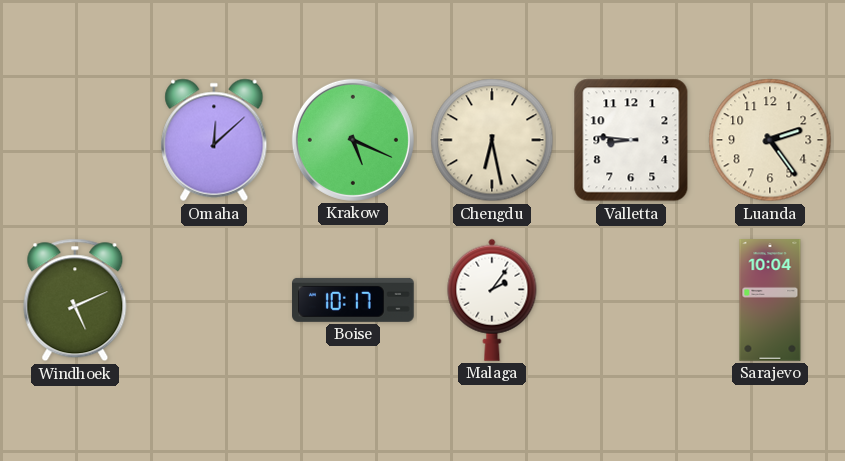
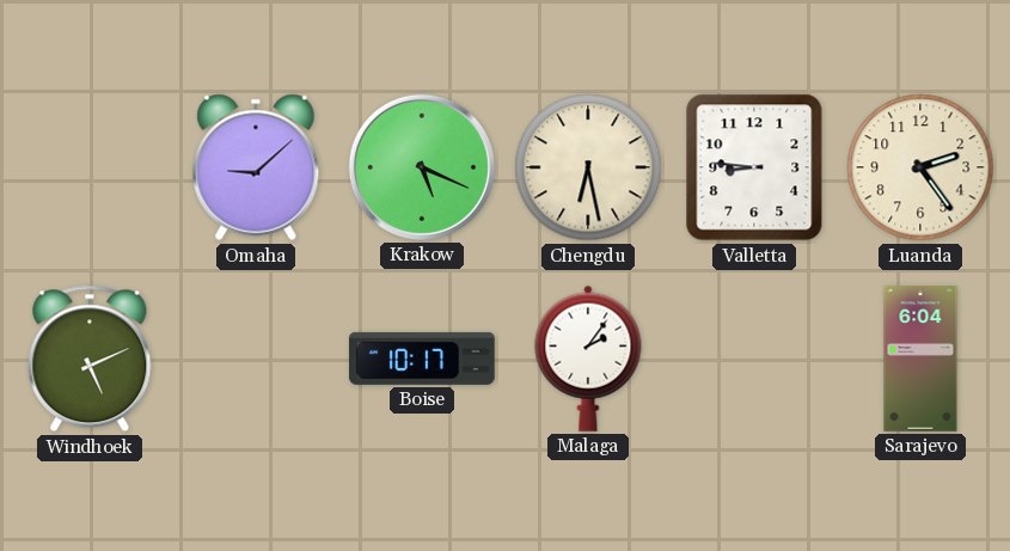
Omaha: 12:08 -> 9:08
Sarajevo: 10:04 -> 6:04
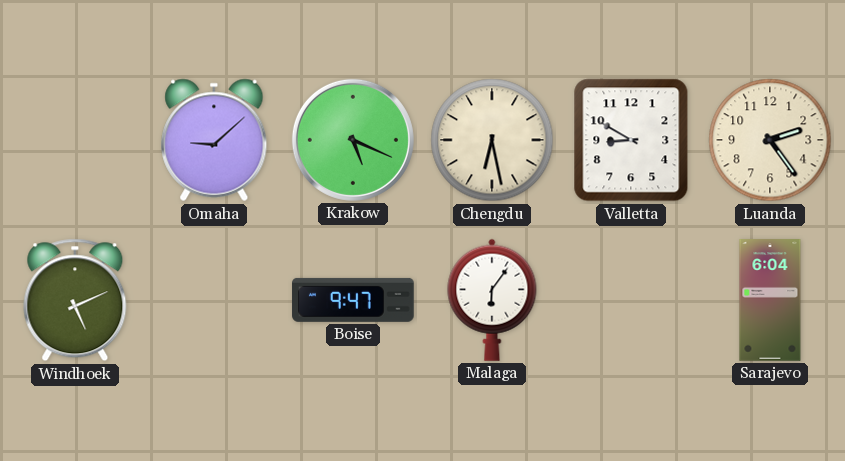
Valletta: 8:46 -> 8:50
Boise: 10:17 -> 9:47
Malaga: 2:06 -> 6:06
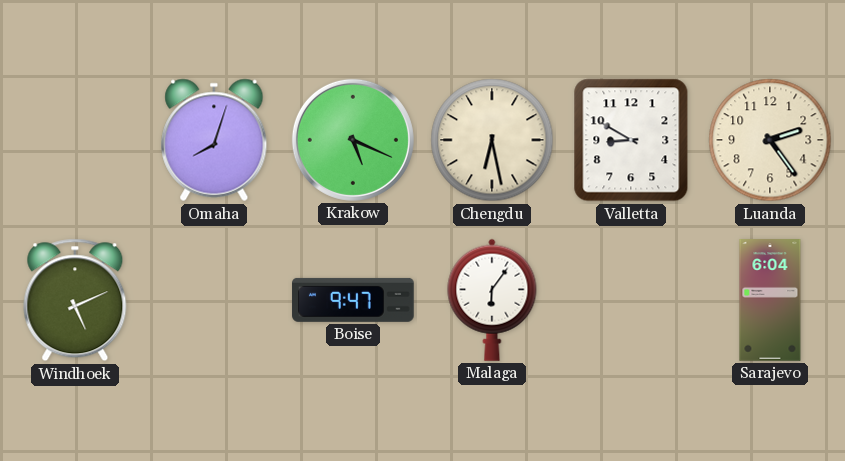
Omaha: 9:08 -> 8:03
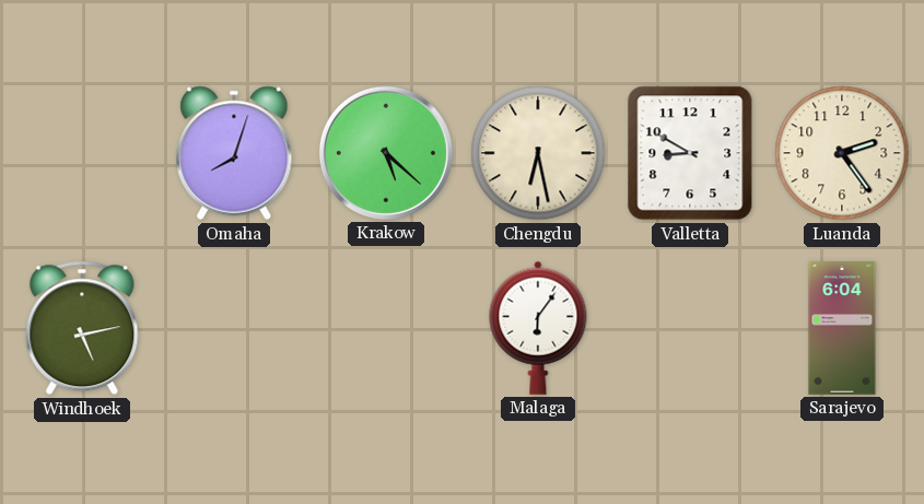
Krakow: 5:19 -> 5:22
Windhoek: 5:11 -> 5:13
Boise: 9:47 -> none
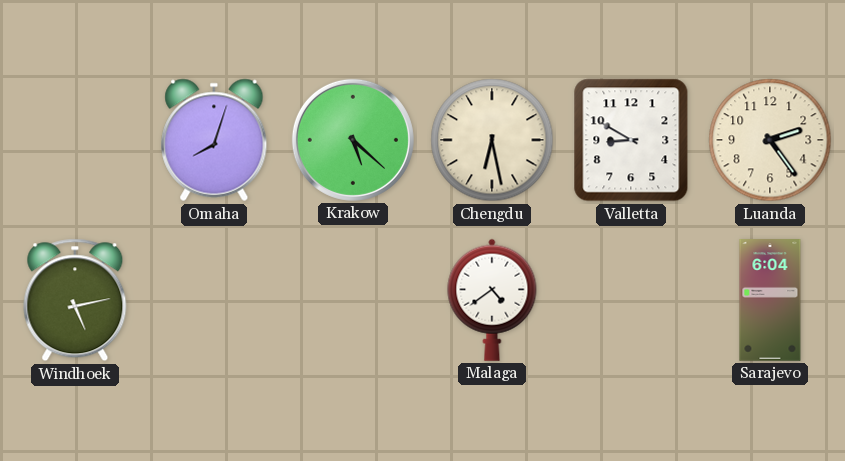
Malaga: 6:06 -> 4:39
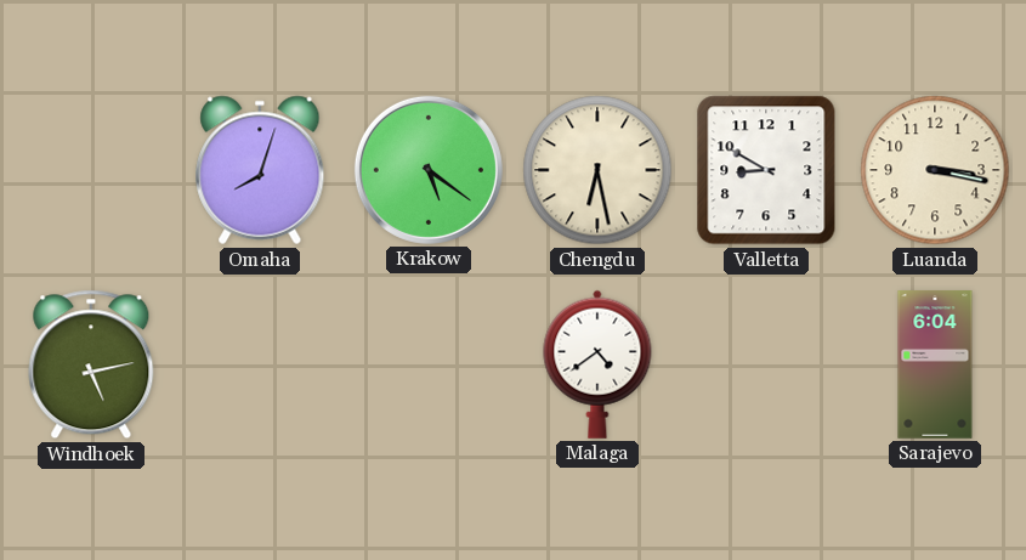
Krakow: 5:22 -> 5:21
Luanda: 2:24 -> 3:17
